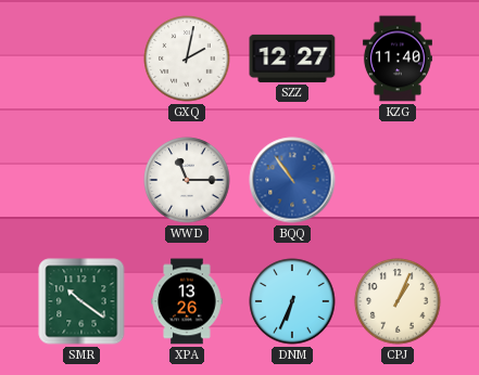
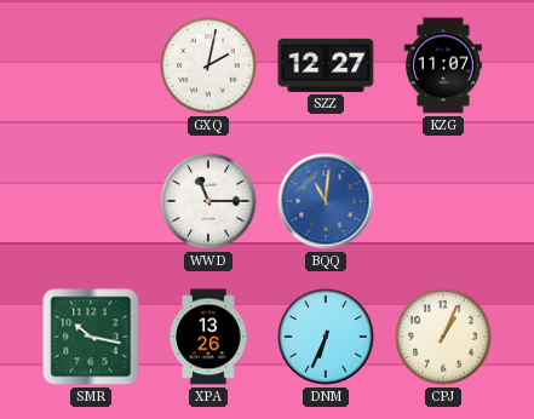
KZG: 11:40 -> 11:07
BQQ: 10:54 -> 11:01
SMR: 10:21 -> 10:17
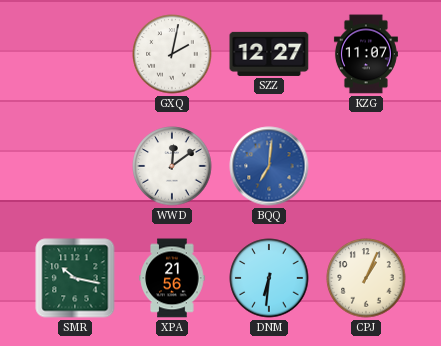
WWD: 11:15 -> 12:09
BQQ: 11:01 -> 7:01
XPA: 13:26 -> 21:56
DNM: 6:34 -> 6:31
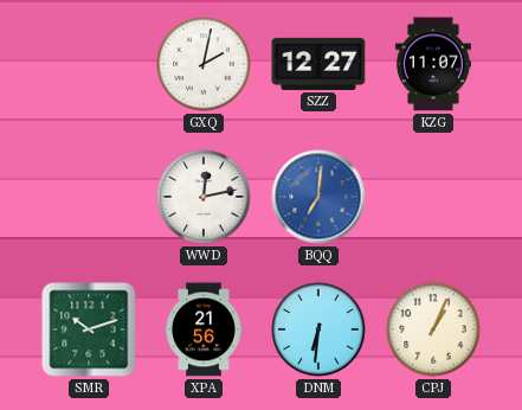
WWD: 12:09 -> 12:13
SMR: 10:17 -> 10:12
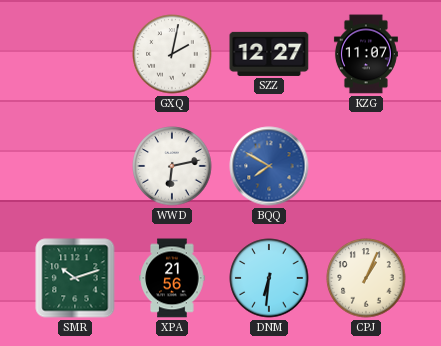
WWD: 12:13 -> 6:13
BQQ: 7:01 -> 7:50
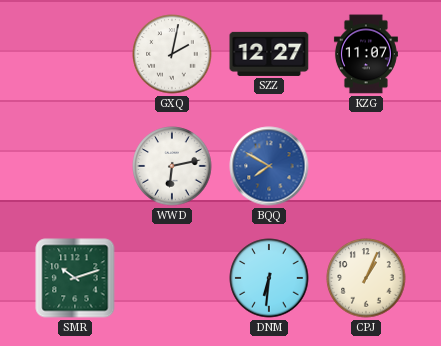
XPA: 21:56 -> none
